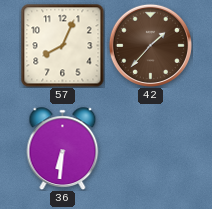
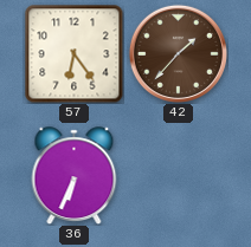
57: 8:04 -> 6:24
36: 6:31 -> 6:34
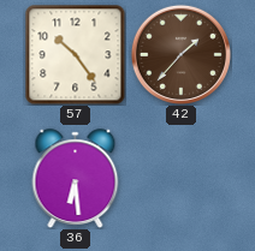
57: 6:24 -> 10:24
36: 6:34 -> 6:29
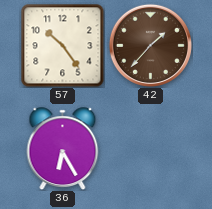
36: 6:29 -> 6:25
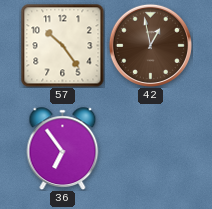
42: 1:37 -> 12:58
36: 6:25 -> 6:54
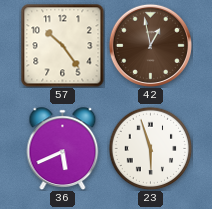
36: 6:54 -> 5:41
23: none -> 5:57
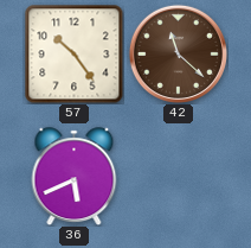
42: 12:58 -> 11:22
23: 5:57 -> none
